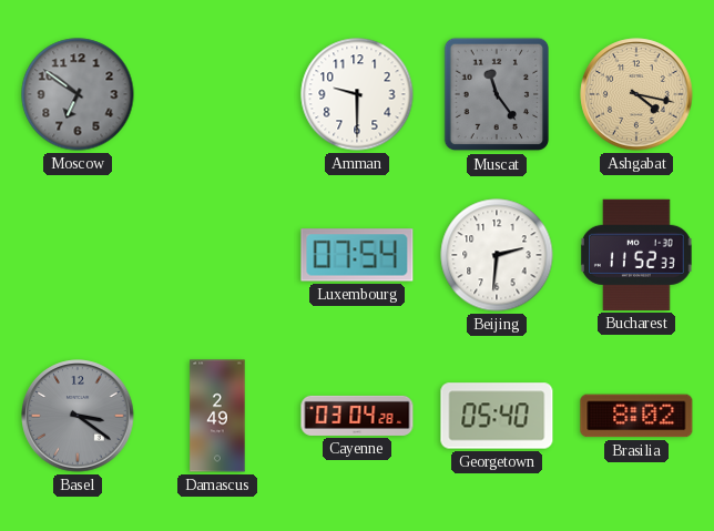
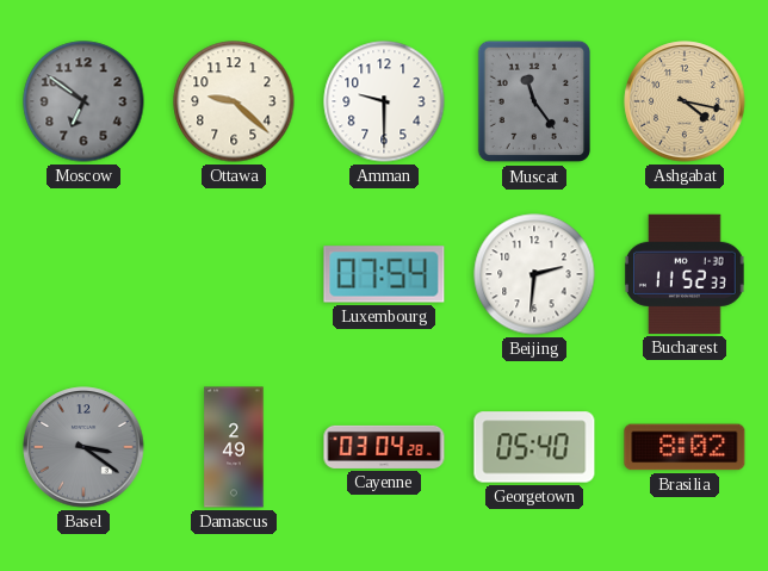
Ottawa: none -> 9:22
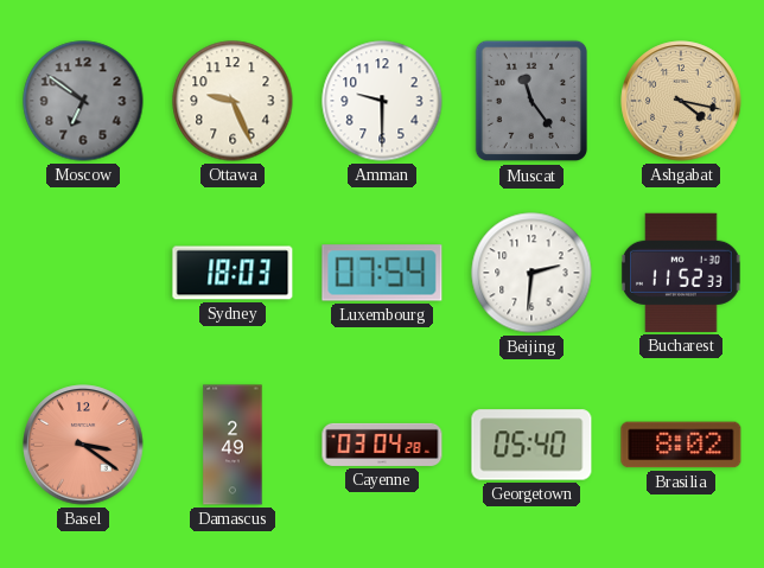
Ottawa: 9:22 -> 9:26
Sydney: none -> 18:03
Basel dial: grey -> salmon
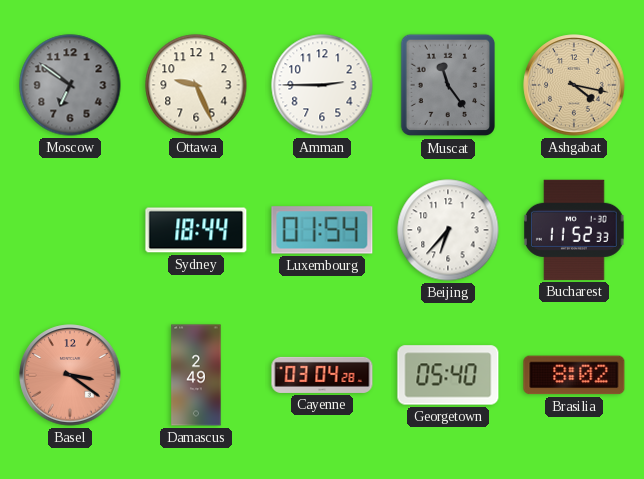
Amman: 9:30 -> 2:45
Sydney: 18:03 -> 18:44
Luxembourg: 07:54 -> 01:54
Beijing: 2:31 -> 6:37
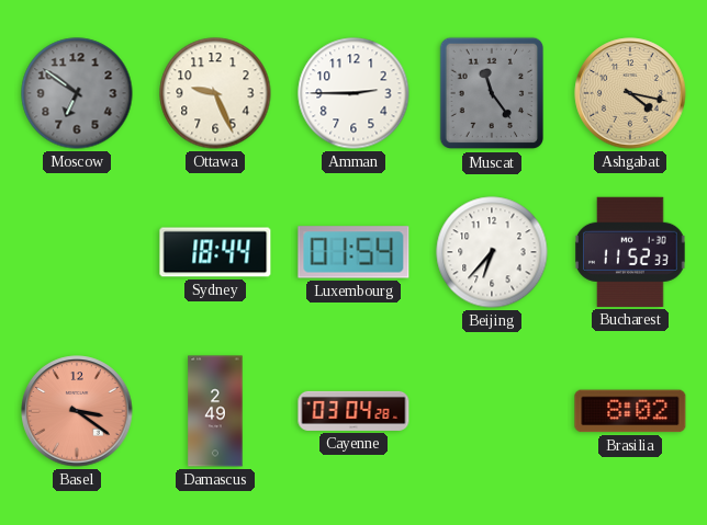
Georgetown: 05:40 -> none
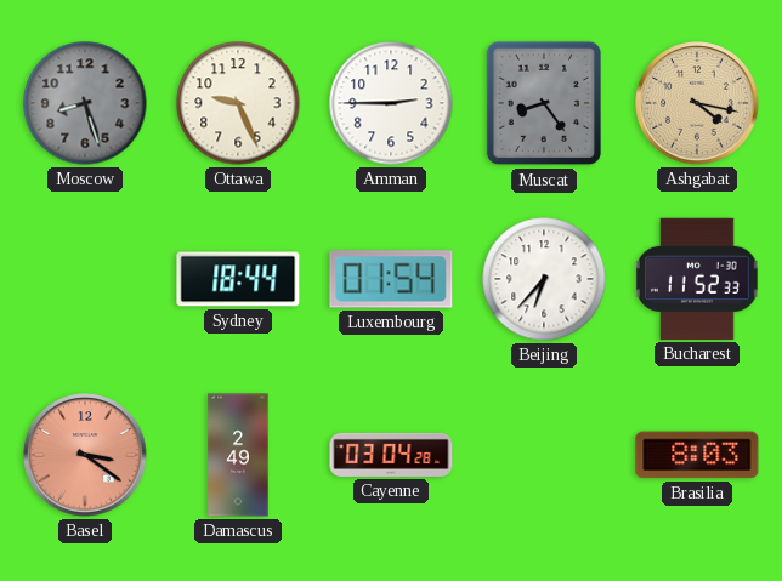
Moscow: 6:51 -> 8:27
Muscat: 11:24 -> 8:24
Brasilia: 8:02 -> 8:03
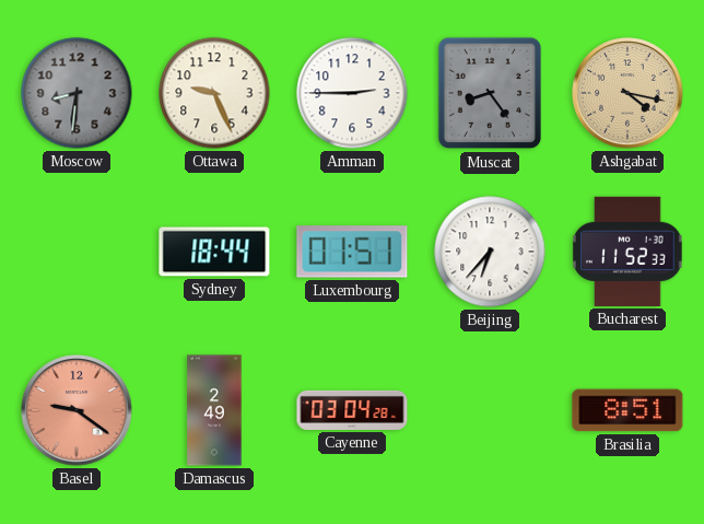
Moscow: 8:27 -> 8:31
Luxembourg: 01:54 -> 01:51
Basel: 3:21 -> 9:21
Brasilia: 8:03 -> 8:51
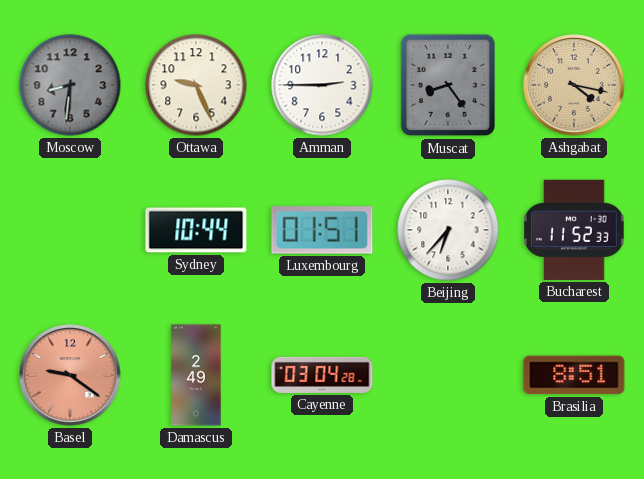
Sydney: 18:44 -> 10:44
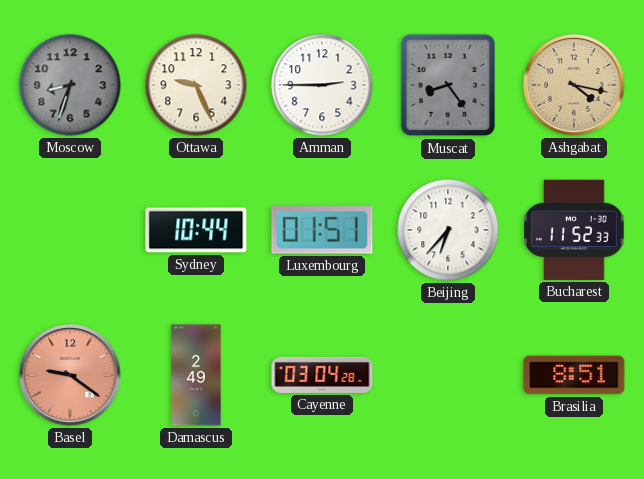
Moscow: 8:31 -> 8:33
